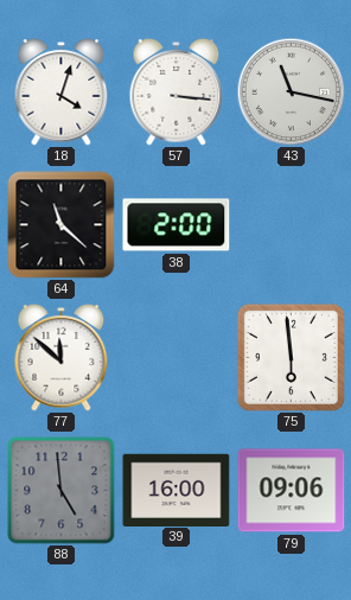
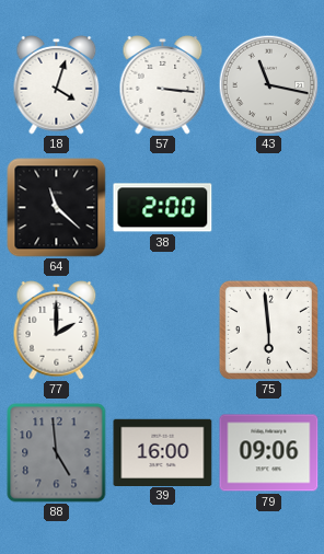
77: 11:52 -> 2:00
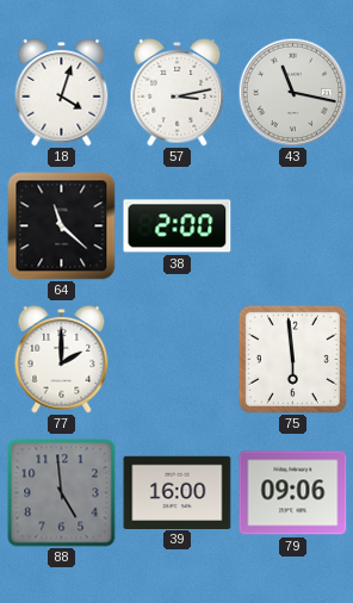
57: 3:16 -> 3:13
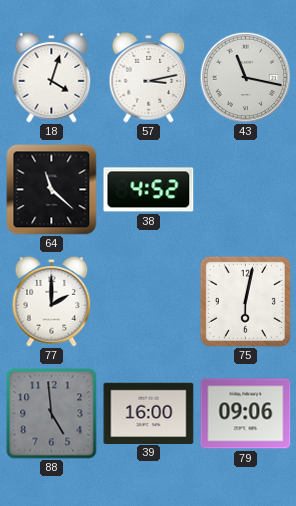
38: 2:00 -> 4:52
75: 5:59 -> 6:02
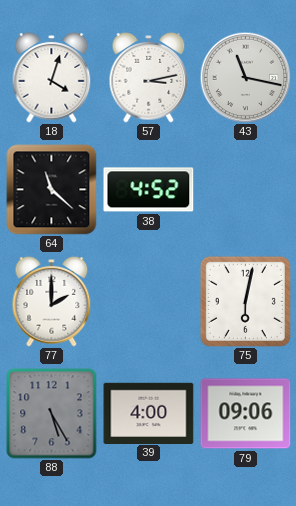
88: 4:59 -> 5:25
39: 16:00 -> 4:00
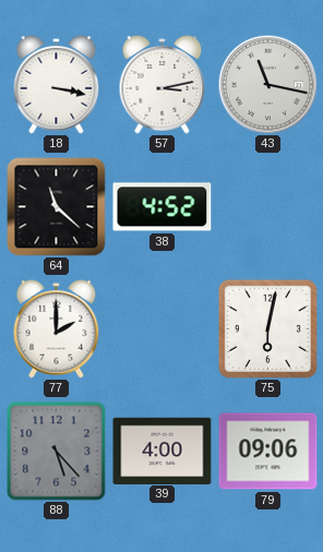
18: 4:03 -> 3:17
88: 5:25 -> 5:23
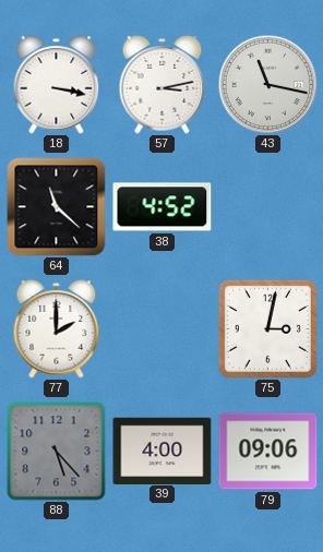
75: 6:02 -> 3:02
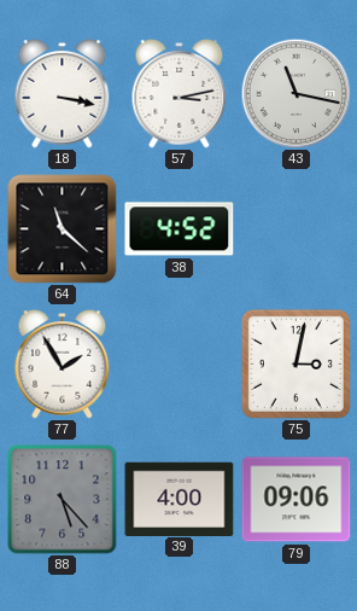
77: 2:00 -> 1:55
